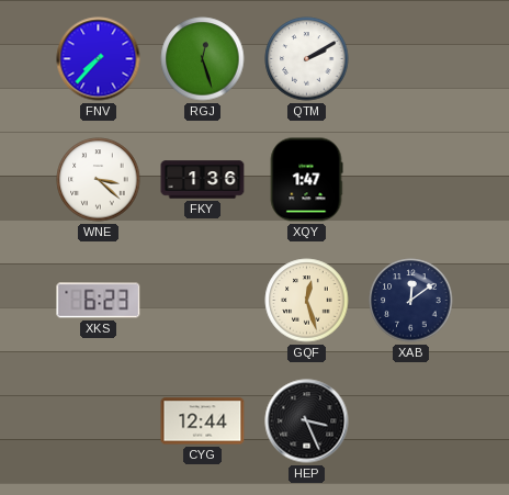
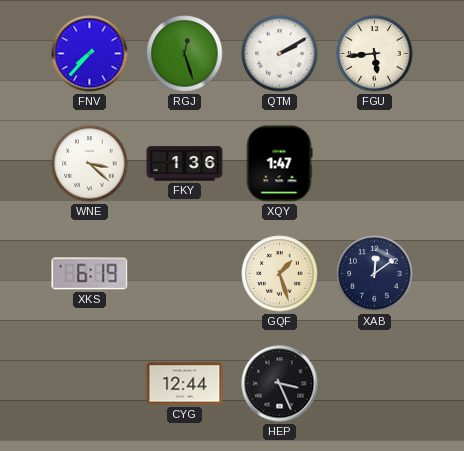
FGU: none -> 5:44
XKS: 6:23 -> 6:19
GQF: 12:27 -> 1:27
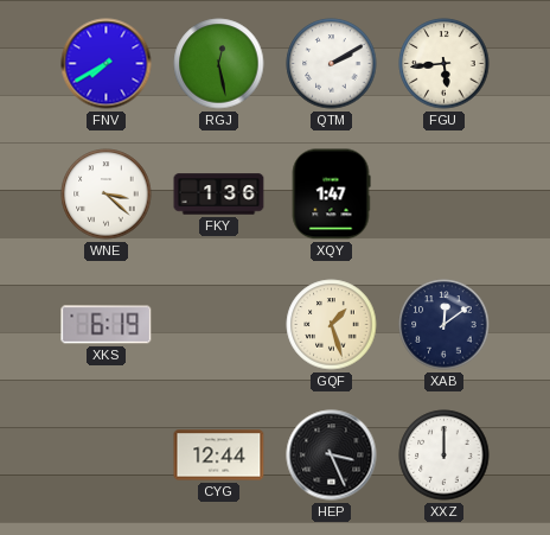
FNV: 7:37 -> 7:40
RGJ: 12:27 -> 12:28
XXZ: none -> 12:00
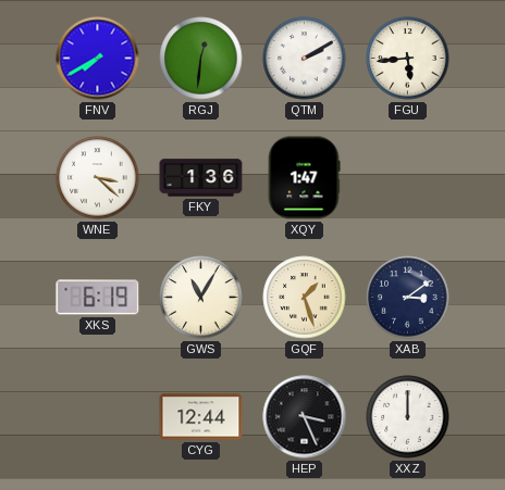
RGJ: 12:28 -> 12:31
GWS: none -> 11:05
XAB: 12:09 -> 3:09
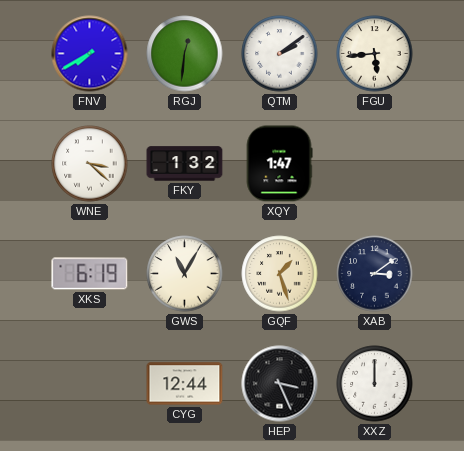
QTM: 2:10 -> 2:09
FKY: 1:36 -> 1:32
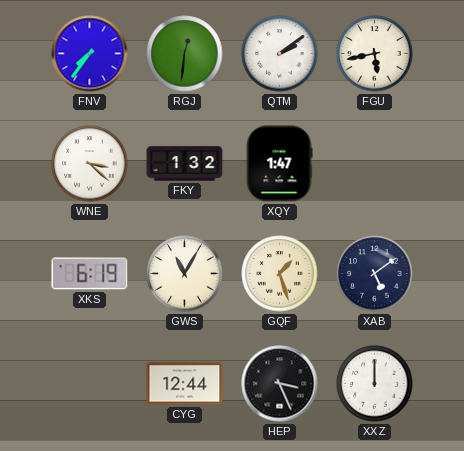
FNV: 7:40 -> 7:36
FGU: 5:44 -> 5:43
XAB: 3:09 -> 5:09
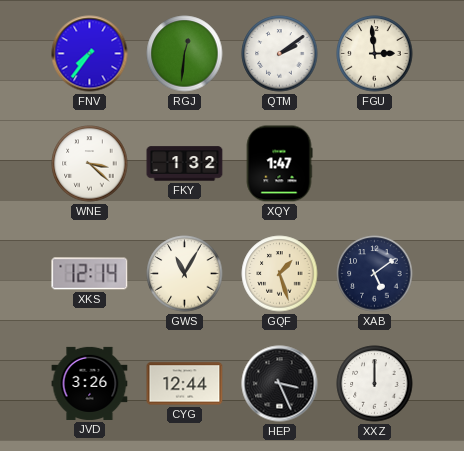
FGU: 5:43 -> 2:59
XKS: 6:19 -> 12:14
JVD: none -> 3:26
